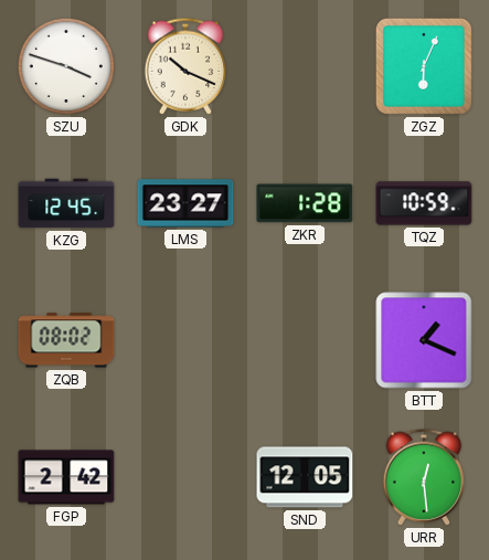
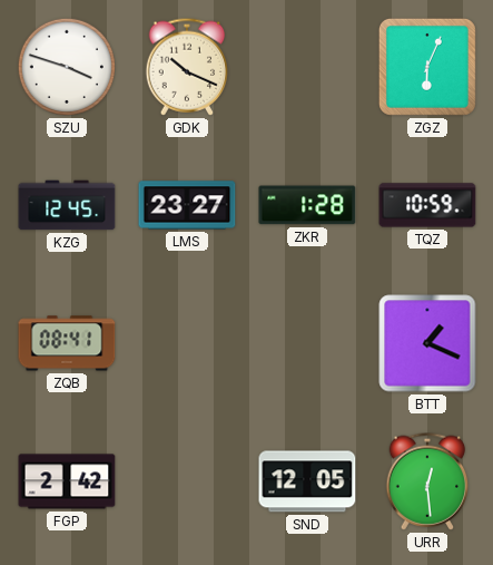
ZQB: 08:02 -> 08:41
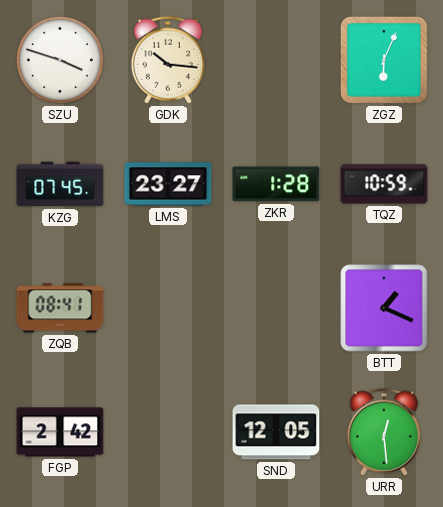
GDK: 10:19 -> 10:16
KZG: 12:45 -> 07:45
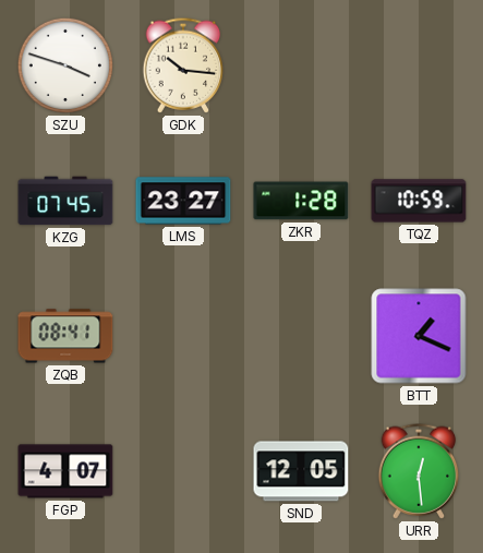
ZGZ: 6:04 -> none
FGP: 2:42 -> 4:07
